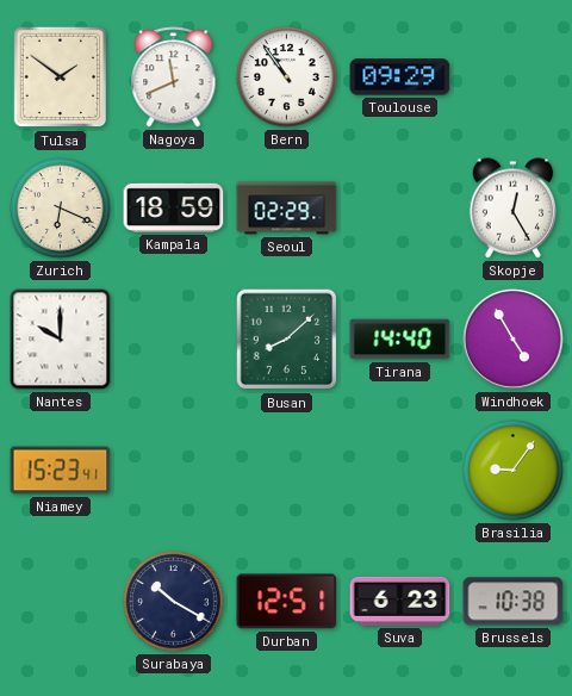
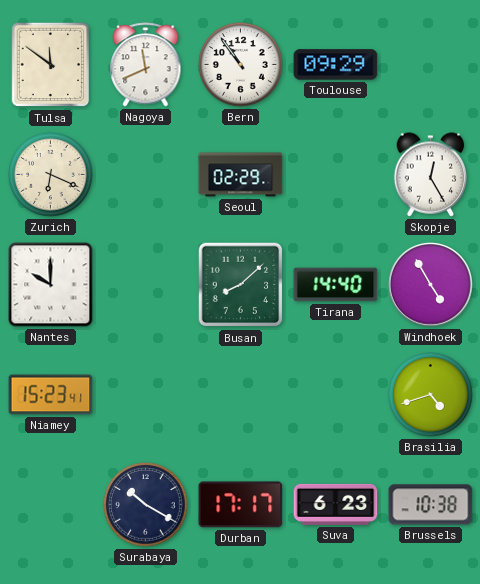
Tulsa: 1:51 -> 11:51
Kampala: 18:59 -> none
Brasilia: 9:06 -> 4:42
Durban: 12:51 -> 17:17
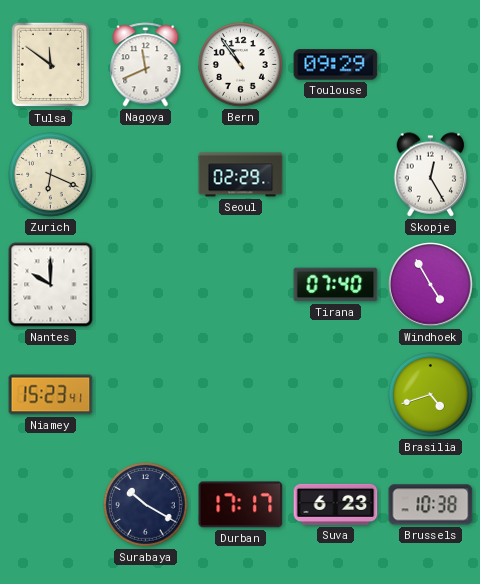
Busan: 8:08 -> none
Tirana: 14:40 -> 07:40
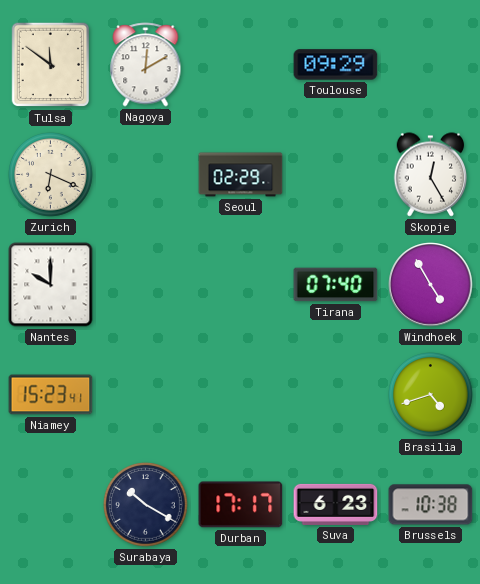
Nagoya: 11:41 -> 12:10
Bern: 10:54 -> none
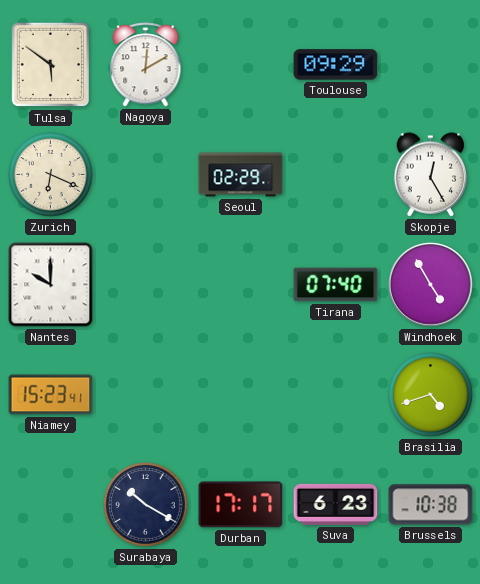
Tulsa: 11:51 -> 5:51
